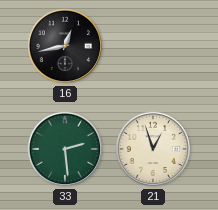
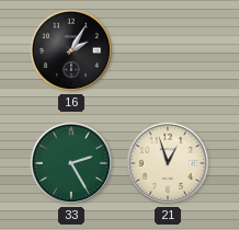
16: 12:43 -> 2:05
33: 2:29 -> 2:25
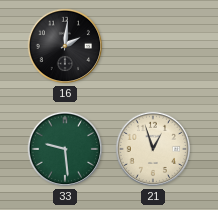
16: 2:05 -> 2:01
33: 2:25 -> 9:29
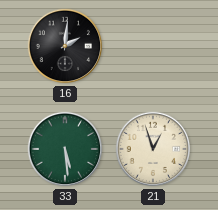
33: 9:29 -> 5:29
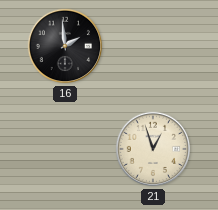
16: 2:01 -> 1:59
33: 5:29 -> none
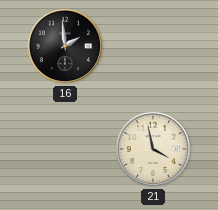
21: 12:57 -> 3:58
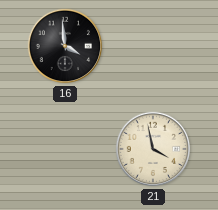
16: 1:59 -> 3:59
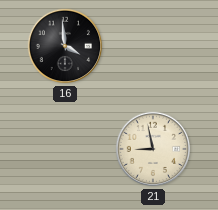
21: 3:58 -> 8:58
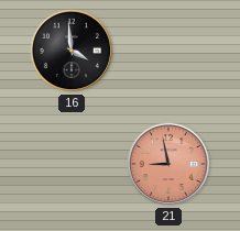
21 dial: cream -> salmon
